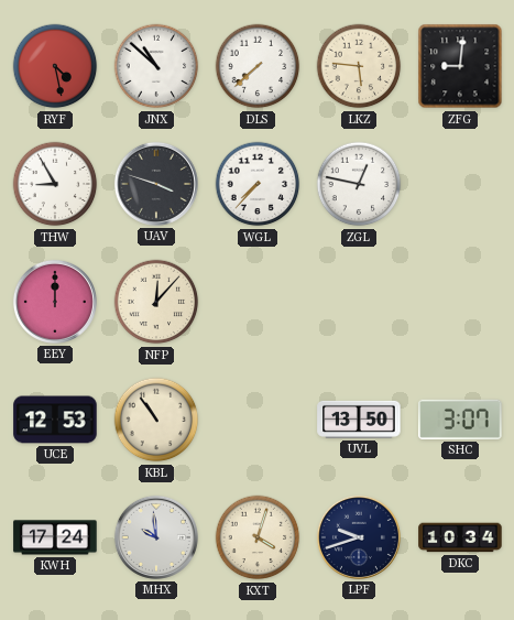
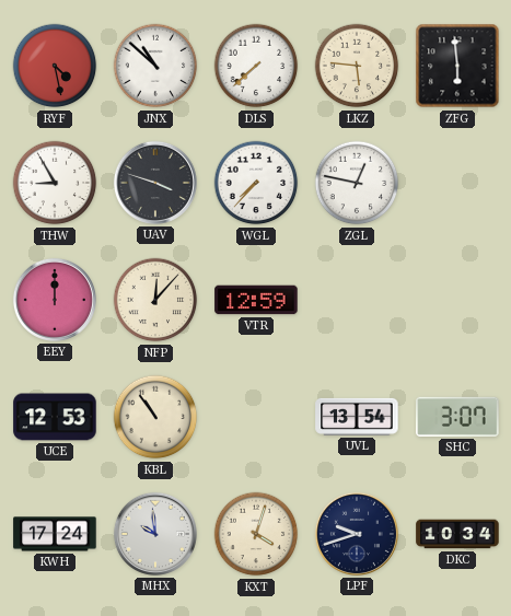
ZFG: 9:01 -> 5:59
VTR: none -> 12:59
UVL: 13:50 -> 13:54
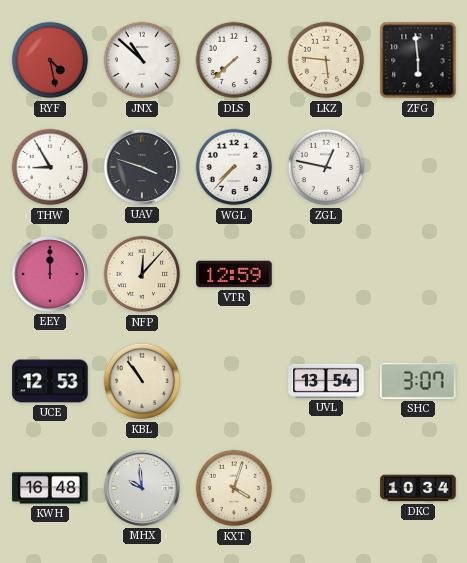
KWH: 17:24 -> 16:48
LPF: 9:42 -> none
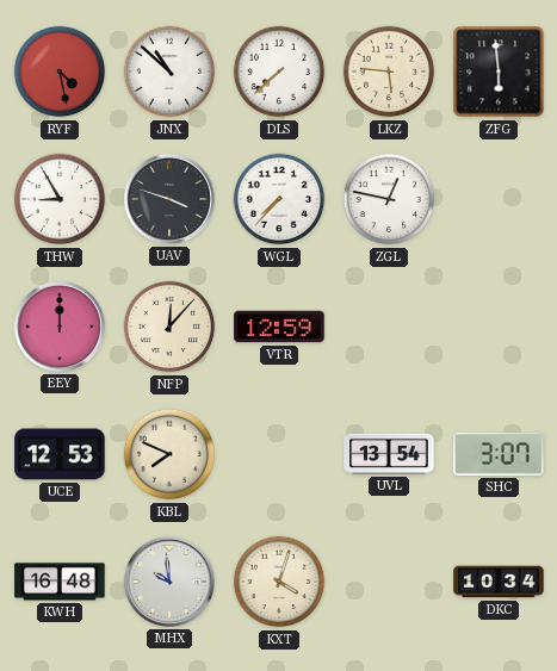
KBL: 10:54 -> 7:49
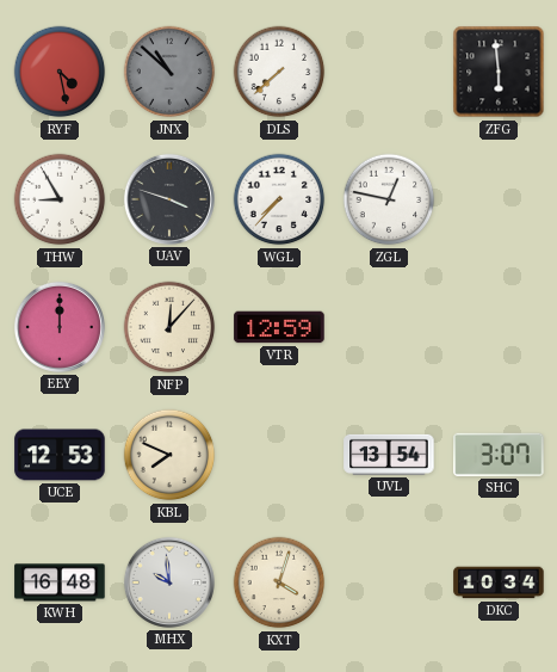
JNX dial: white -> grey
LKZ: 5:46 -> none
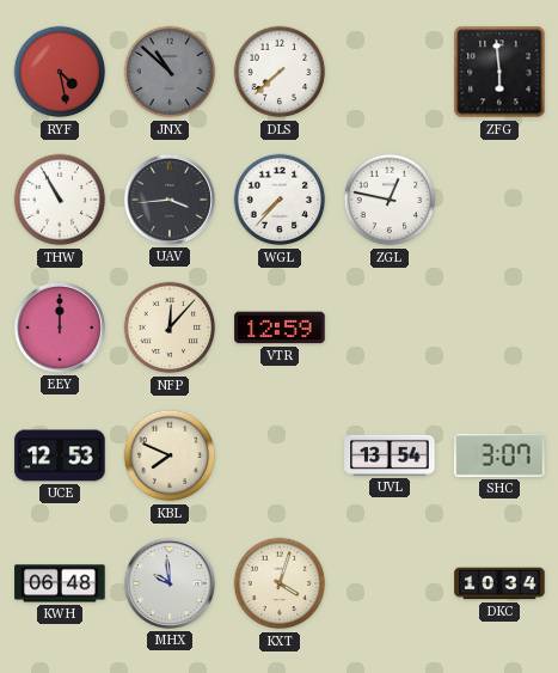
THW: 8:55 -> 10:55
UAV: 3:48 -> 3:44
KWH: 16:48 -> 06:48
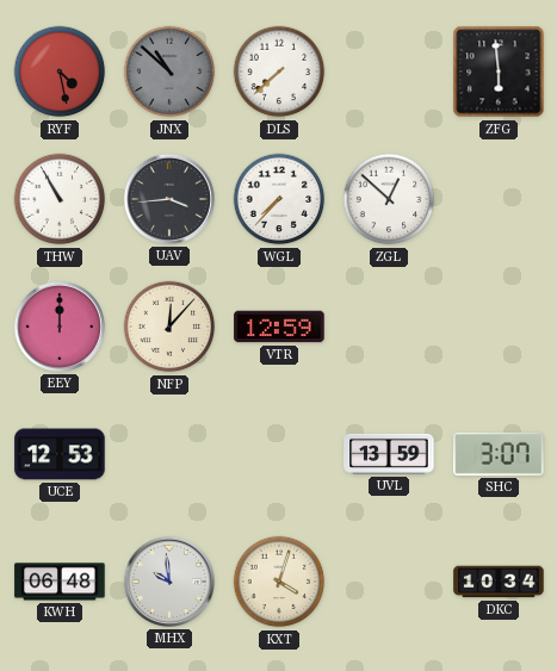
ZGL: 12:47 -> 12:52
KBL: 7:49 -> none
UVL: 13:54 -> 13:59
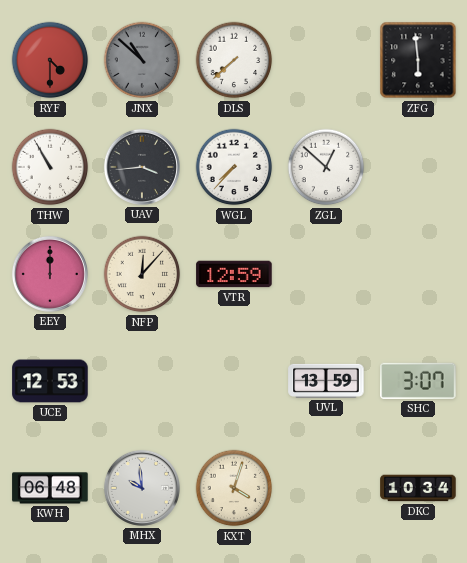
RYF: 4:28 -> 4:30
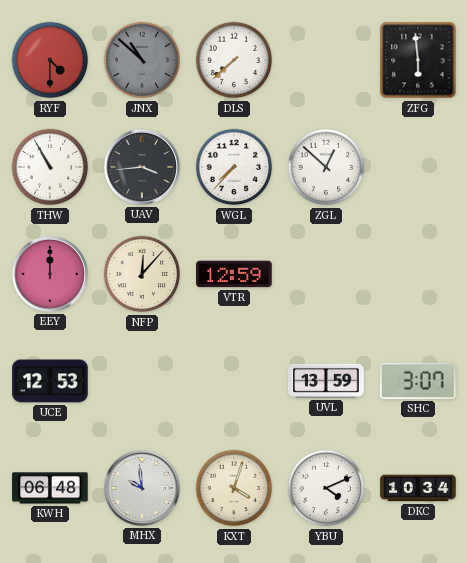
YBU: none -> 4:11
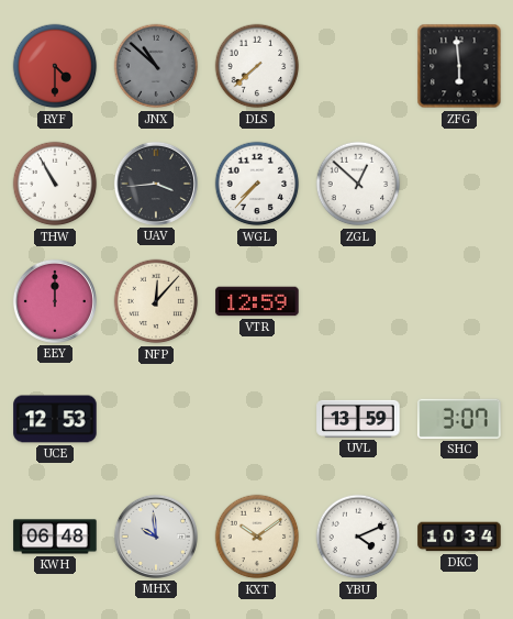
KXT: 4:03 -> 10:09
